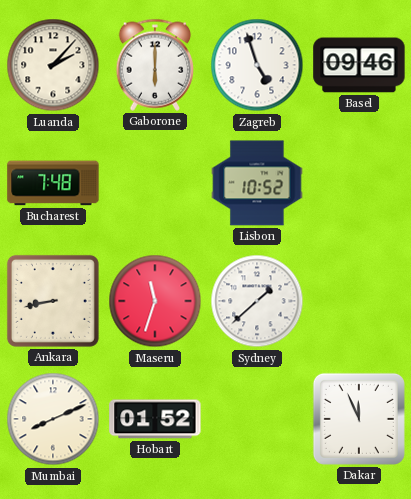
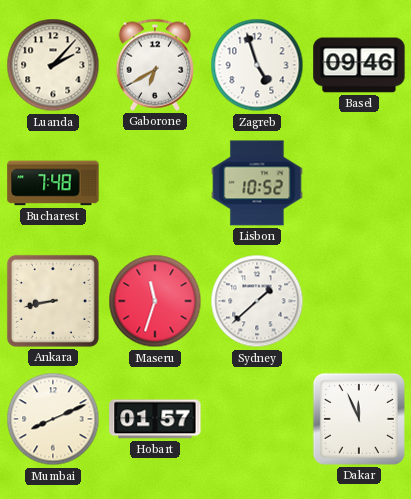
Gaborone: 6:00 -> 6:40
Hobart: 01:52 -> 01:57
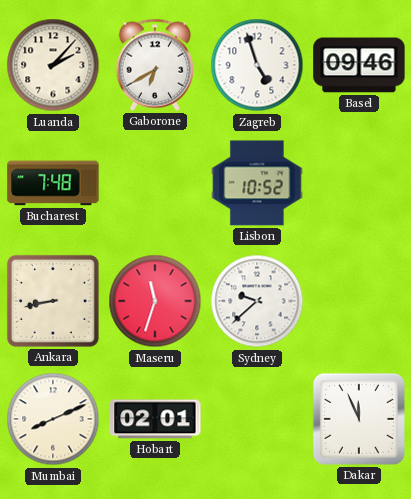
Sydney: 1:38 -> 9:38
Hobart: 01:57 -> 02:01
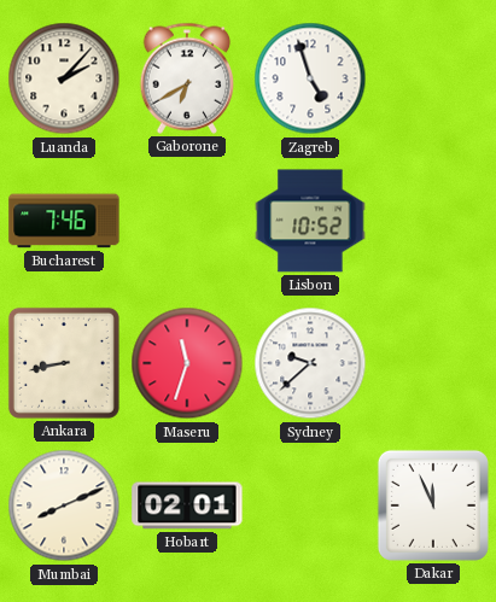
Basel: 09:46 -> none
Bucharest: 7:48 -> 7:46
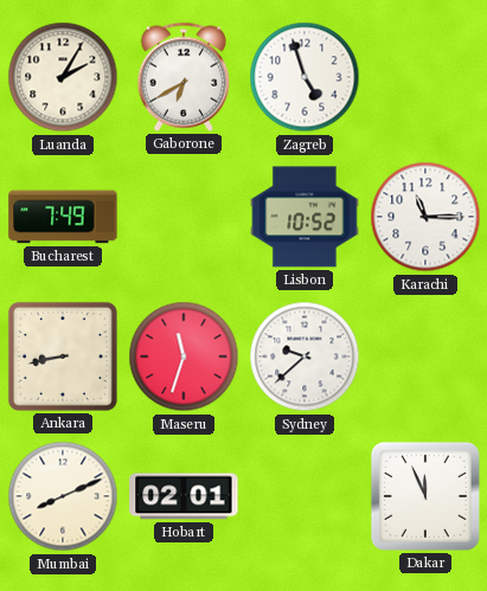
Luanda: 2:07 -> 2:05
Bucharest: 7:46 -> 7:49
Karachi: none -> 11:15
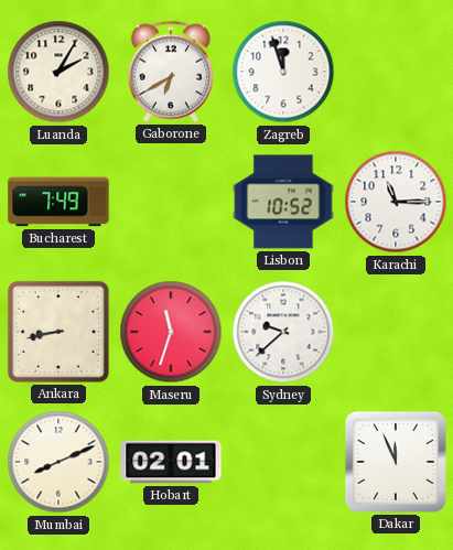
Zagreb: 4:57 -> 11:57
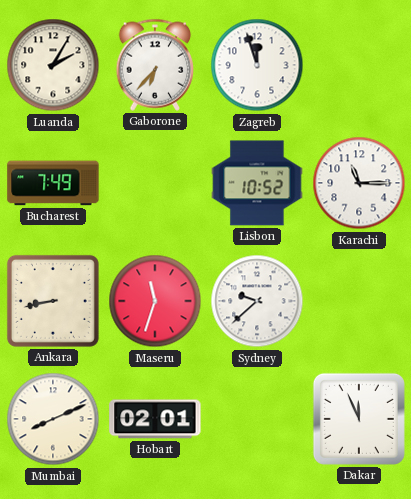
Gaborone: 6:40 -> 6:37
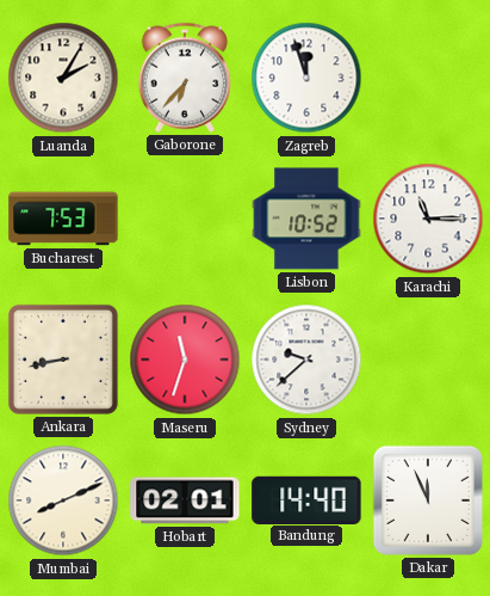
Bucharest: 7:49 -> 7:53
Bandung: none -> 14:40
